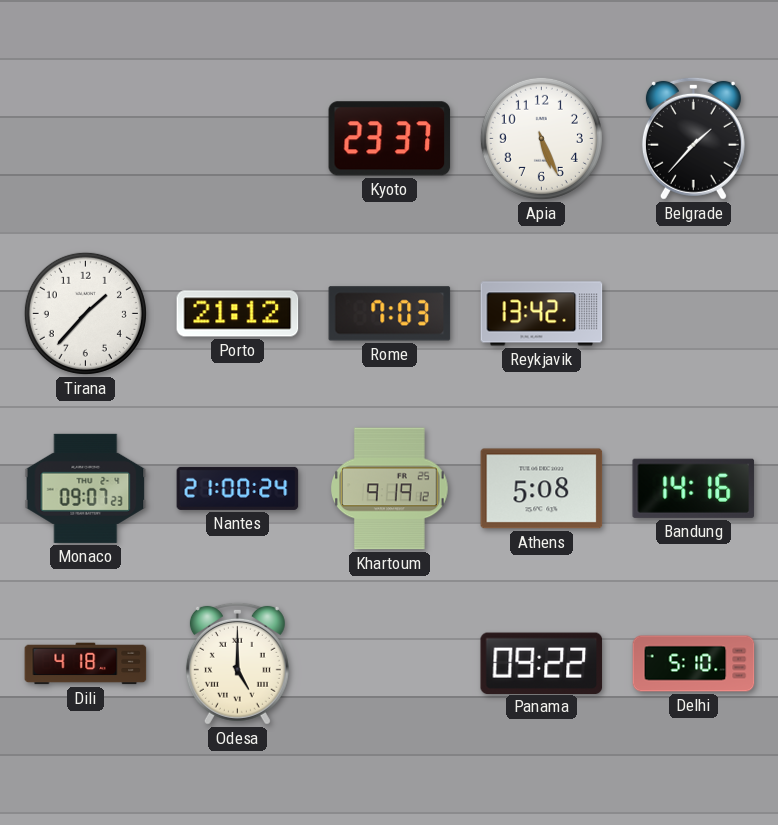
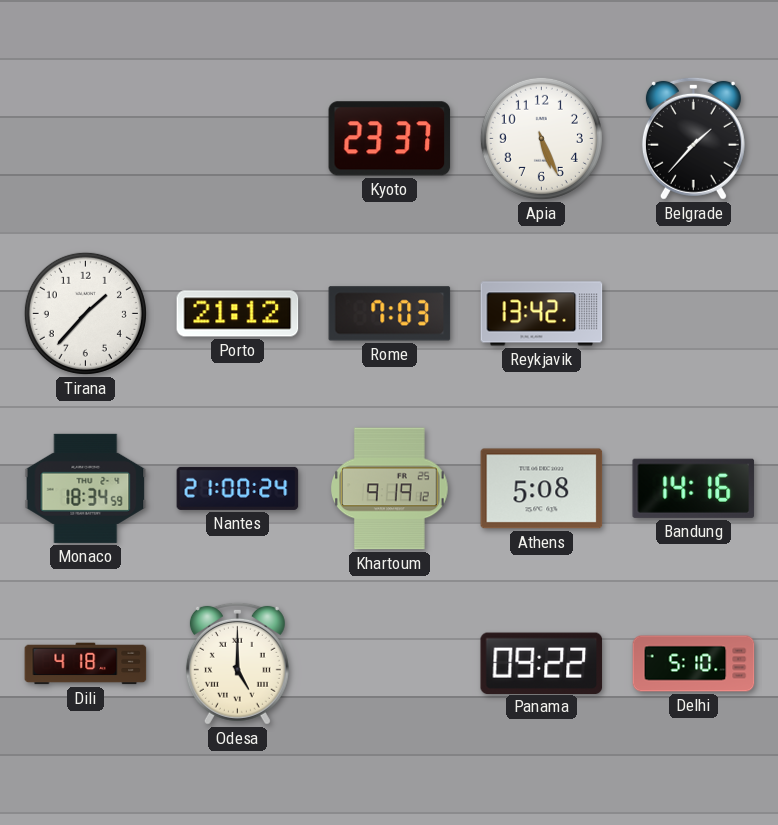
Monaco: 09:07 -> 18:34
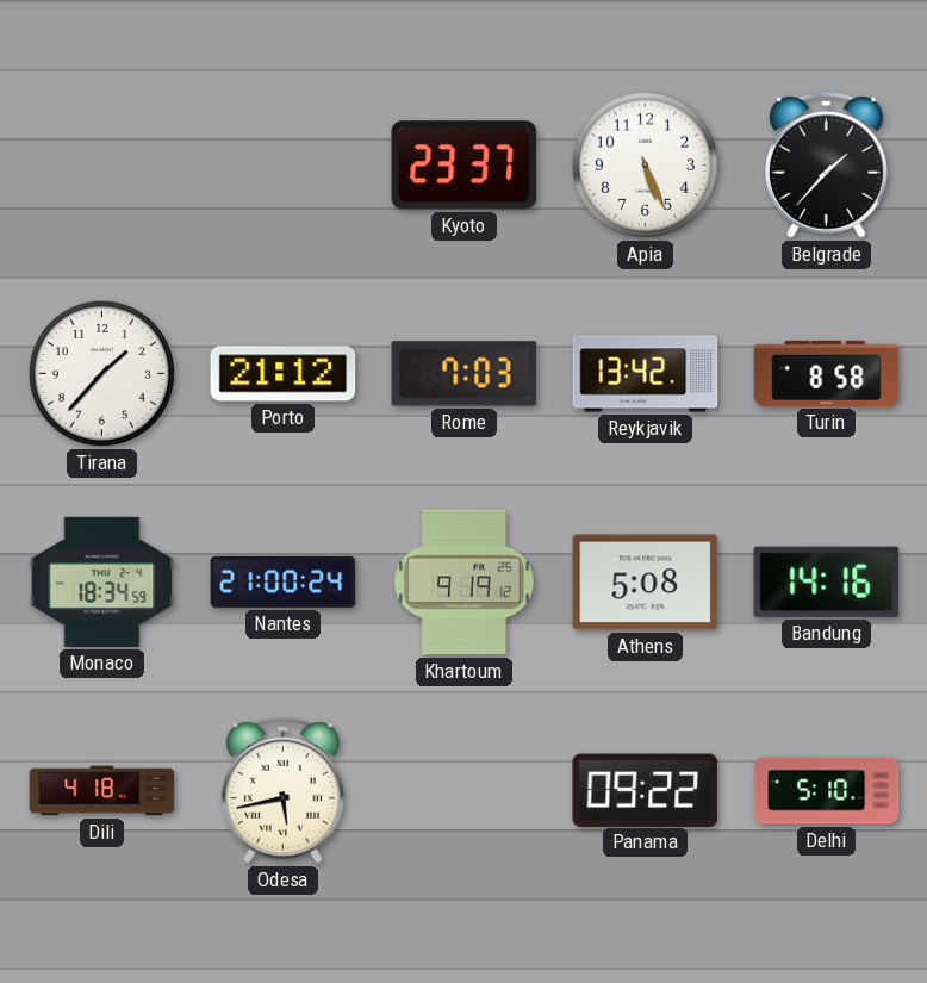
Turin: none -> 8:58
Odesa: 5:00 -> 5:43
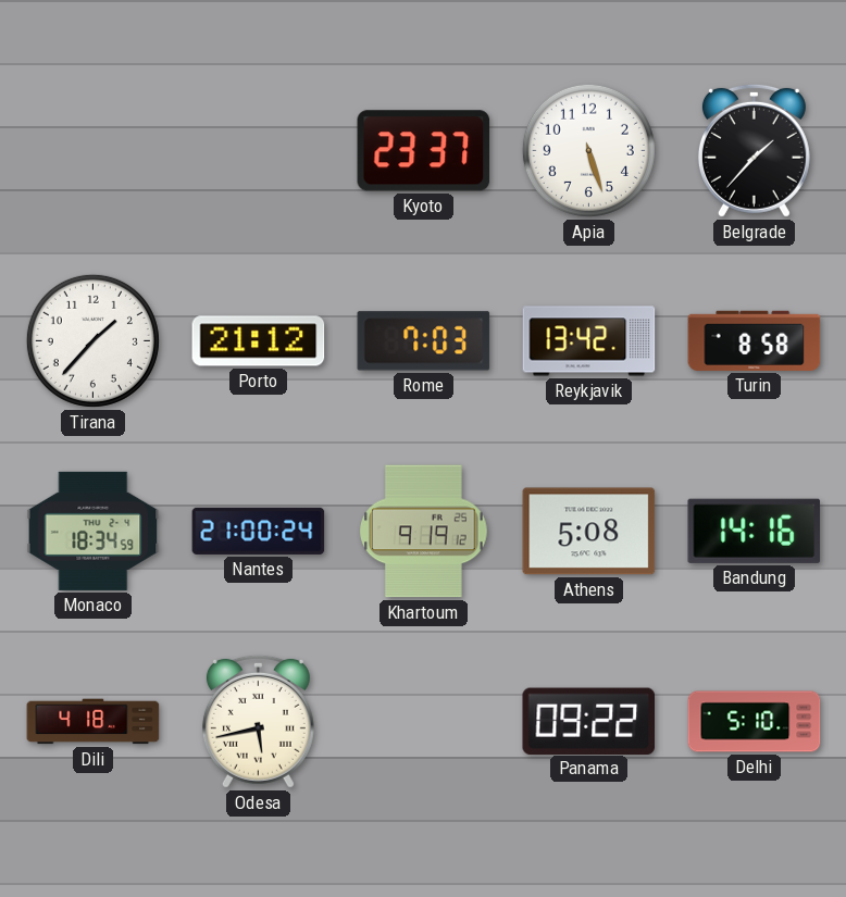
Apia: 5:26 -> 5:27
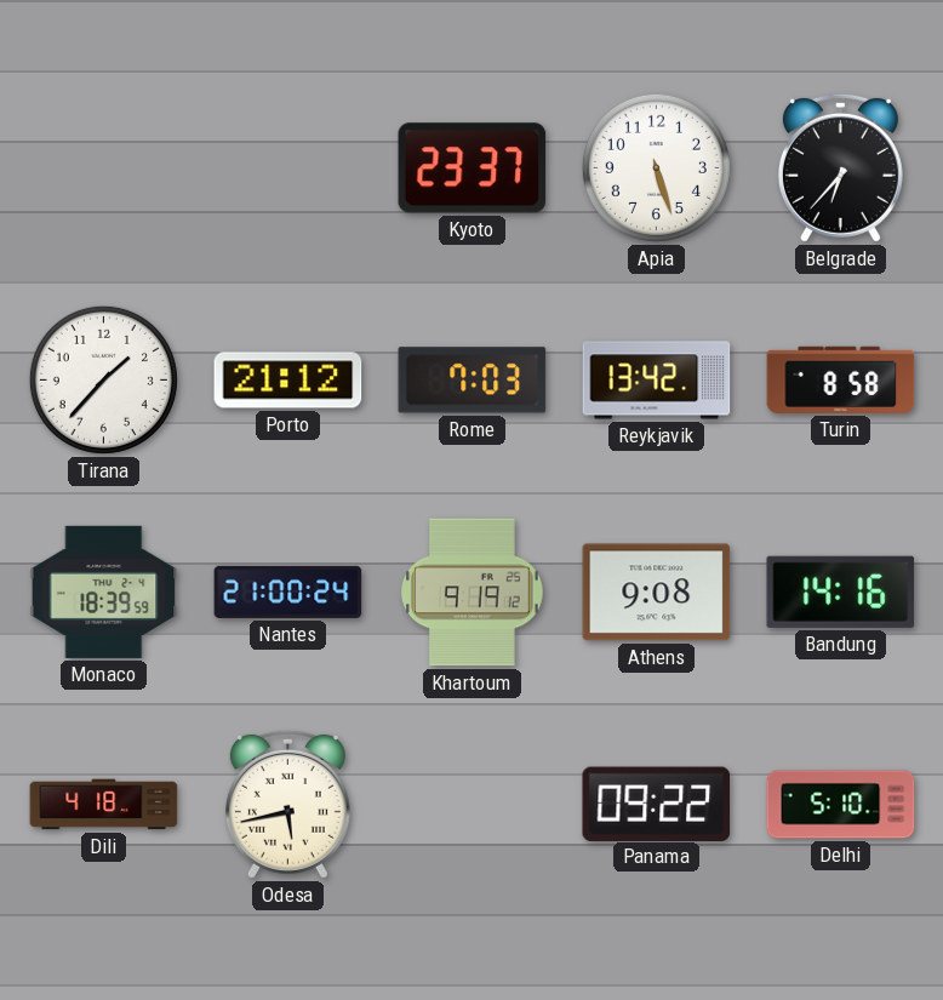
Belgrade: 1:37 -> 6:37
Monaco: 18:34 -> 18:39
Athens: 5:08 -> 9:08
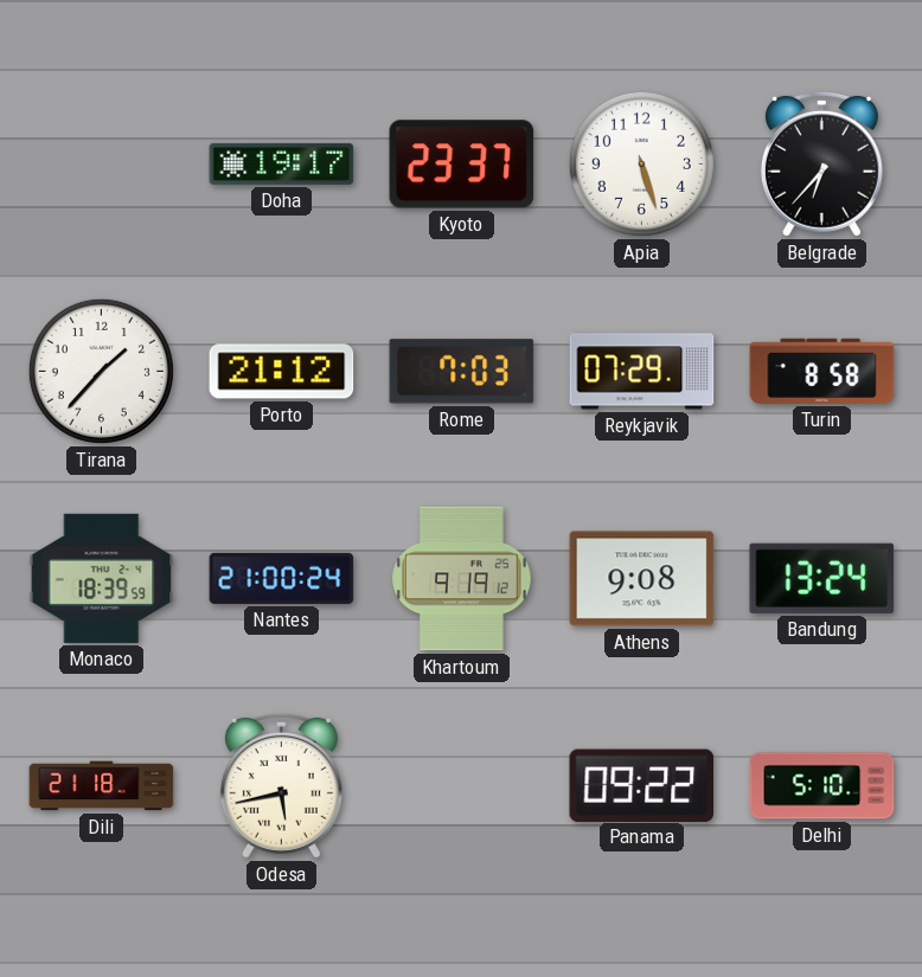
Doha: none -> 19:17
Reykjavik: 13:42 -> 07:29
Bandung: 14:16 -> 13:24
Dili: 4:18 -> 21:18
